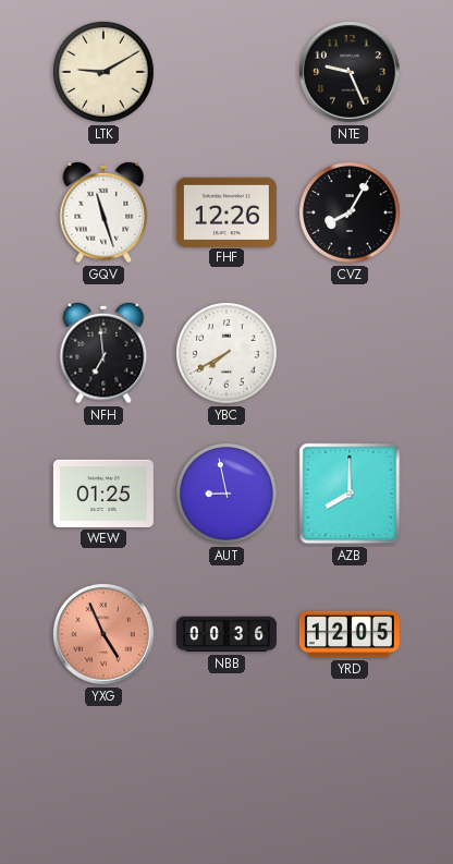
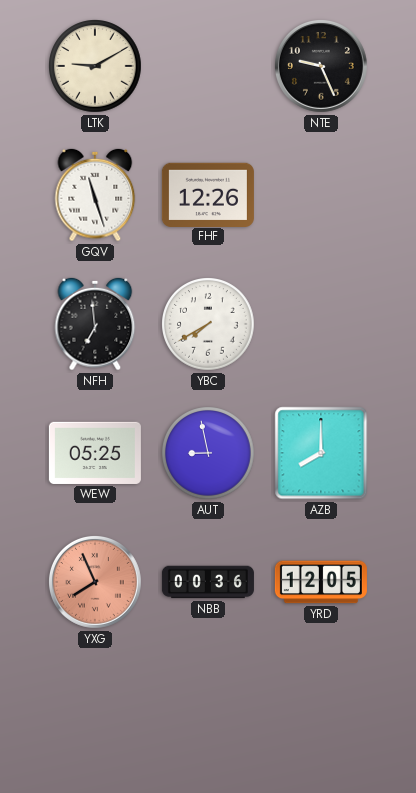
CVZ: 8:05 -> none
WEW: 01:25 -> 05:25
YXG: 4:56 -> 7:56
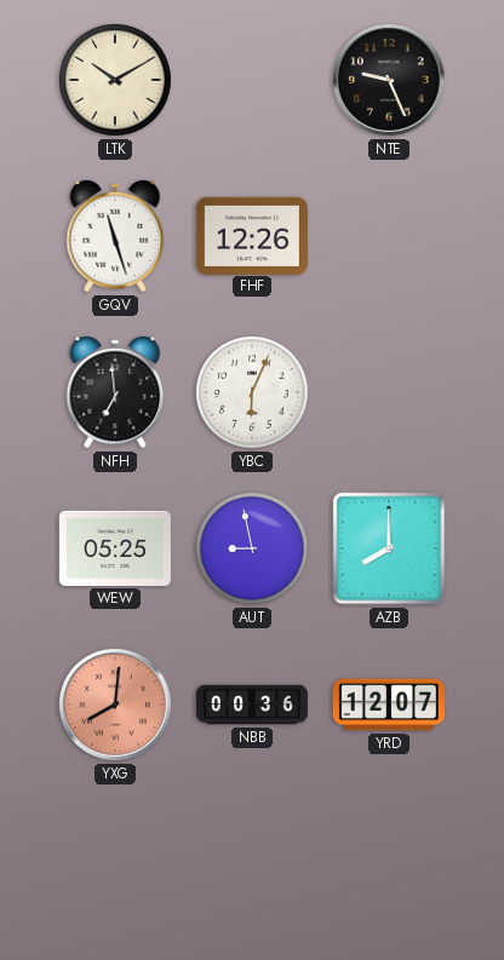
LTK: 9:10 -> 10:10
YBC: 7:40 -> 6:04
YXG: 7:56 -> 8:01
YRD: 12:05 -> 12:07
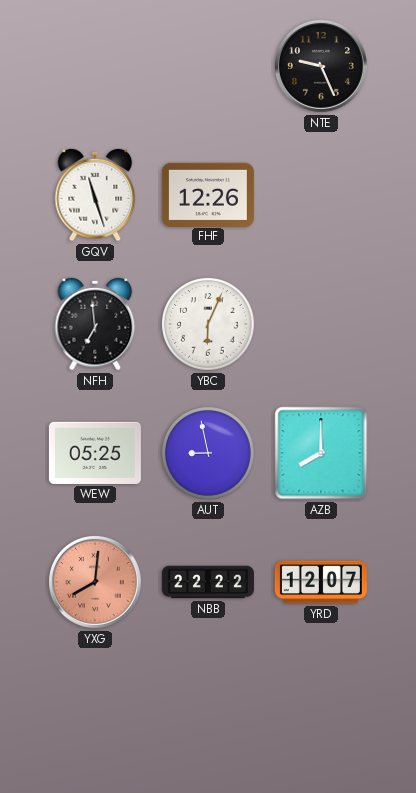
LTK: 10:10 -> none
NBB: 00:36 -> 22:22
